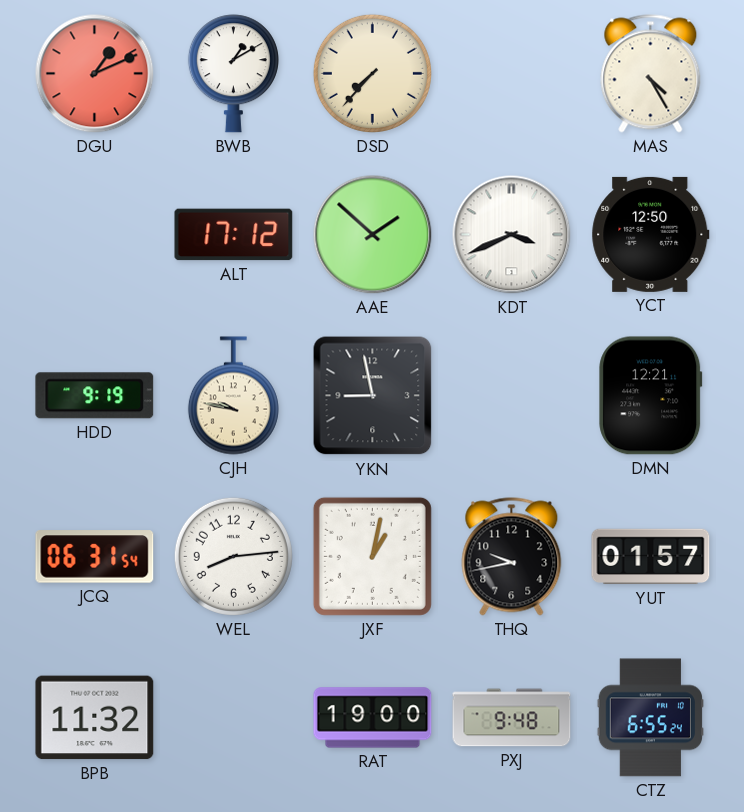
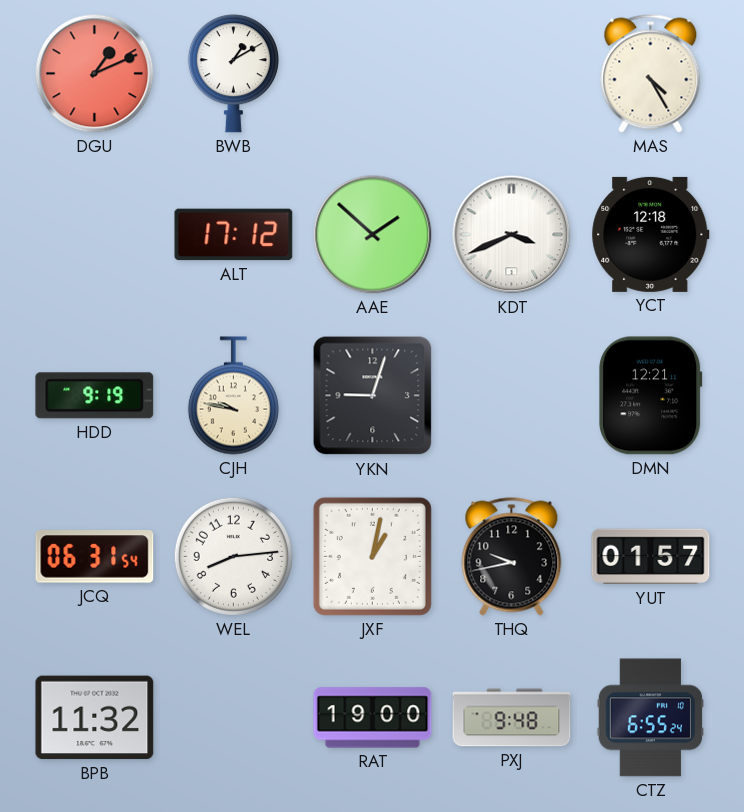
DSD: 7:37 -> none
YCT: 12:50 -> 12:18
YKN: 8:58 -> 9:03
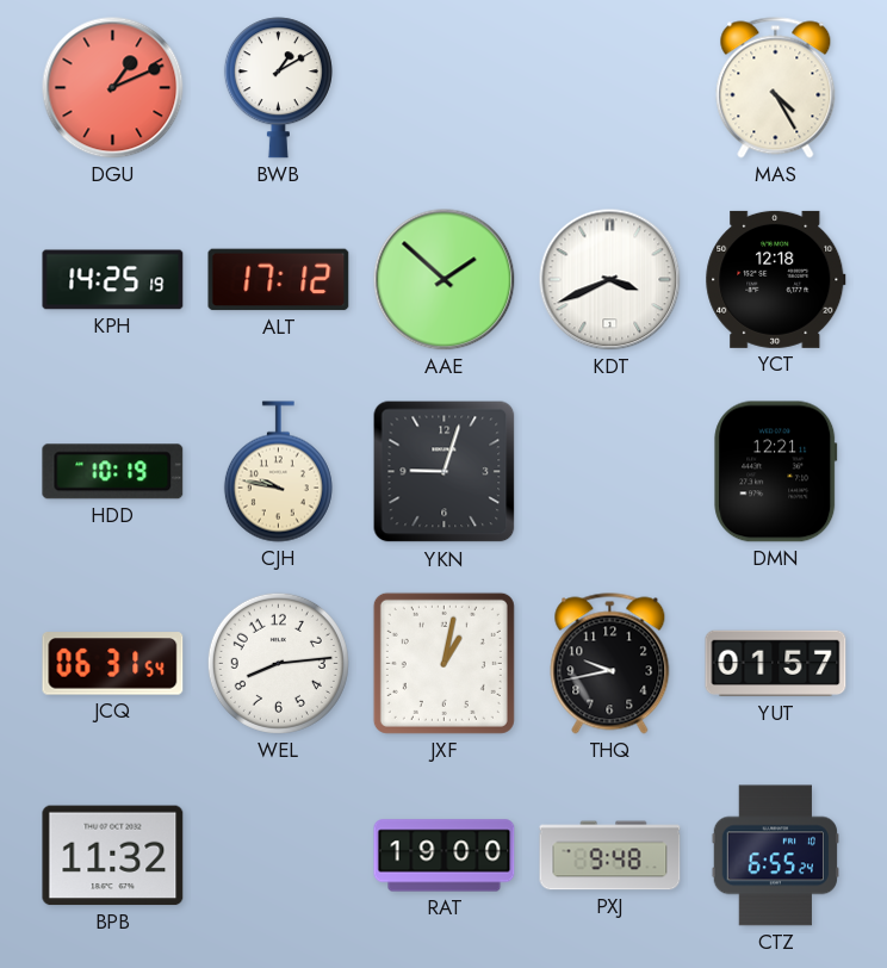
KPH: none -> 14:25
HDD: 9:19 -> 10:19
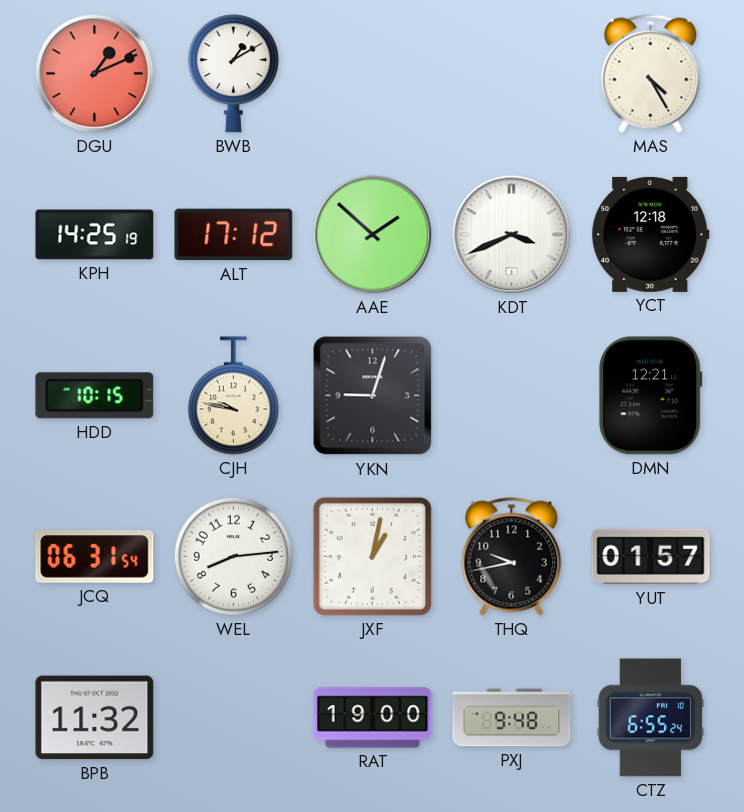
HDD: 10:19 -> 10:15
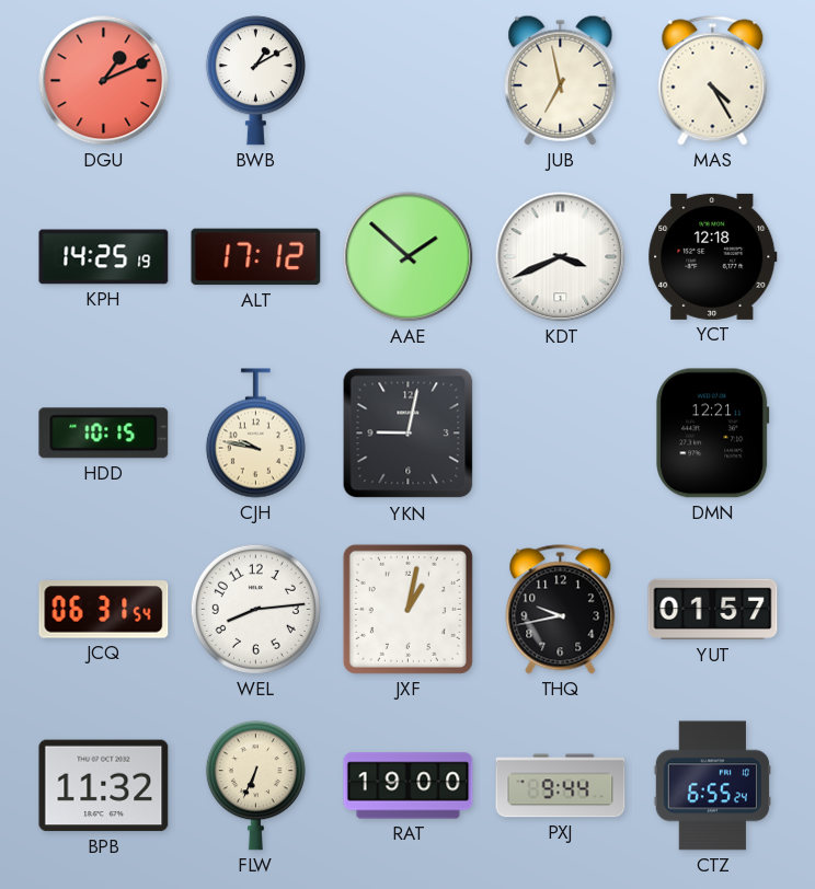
JUB: none -> 6:58
YKN: 9:03 -> 9:02
FLW: none -> 6:34
PXJ: 9:48 -> 9:44
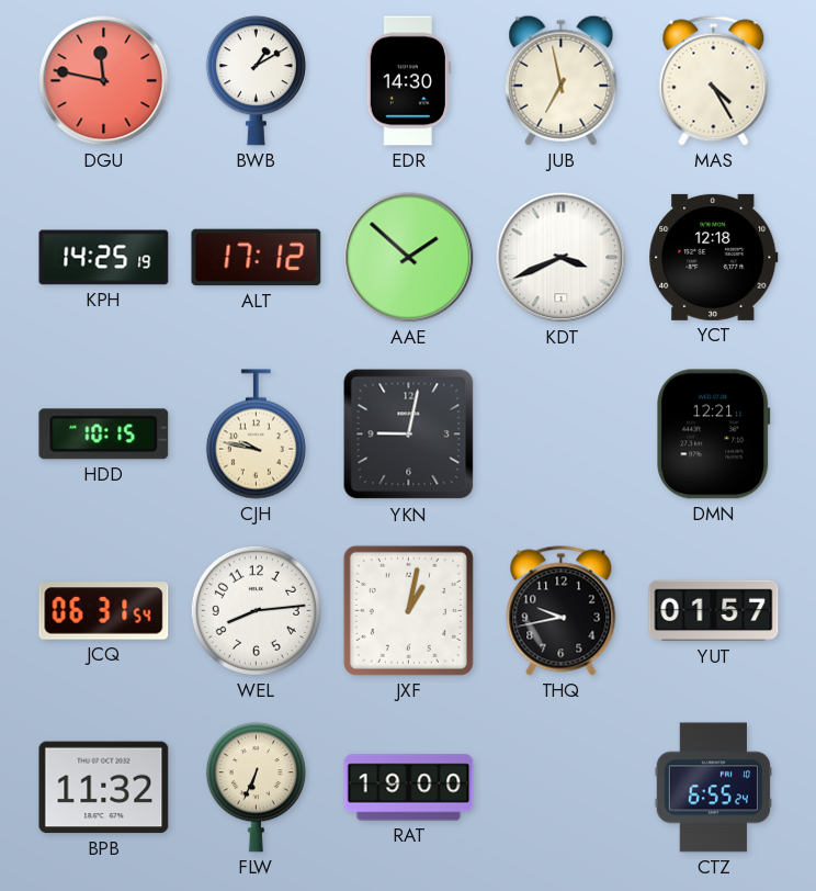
DGU: 1:11 -> 11:47
EDR: none -> 14:30
PXJ: 9:44 -> none
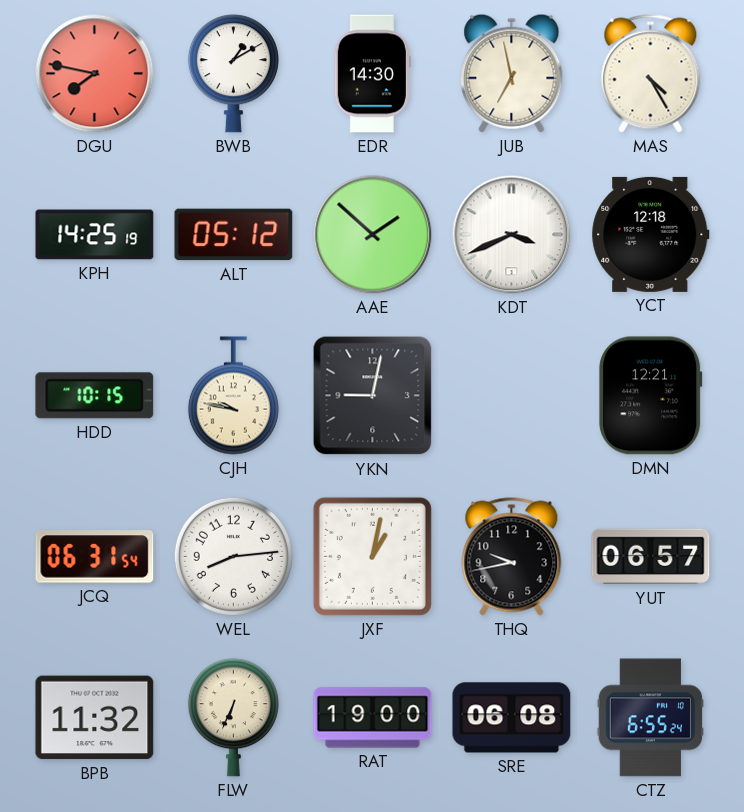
DGU: 11:47 -> 7:47
ALT: 17:12 -> 05:12
YUT: 01:57 -> 06:57
SRE: none -> 06:08
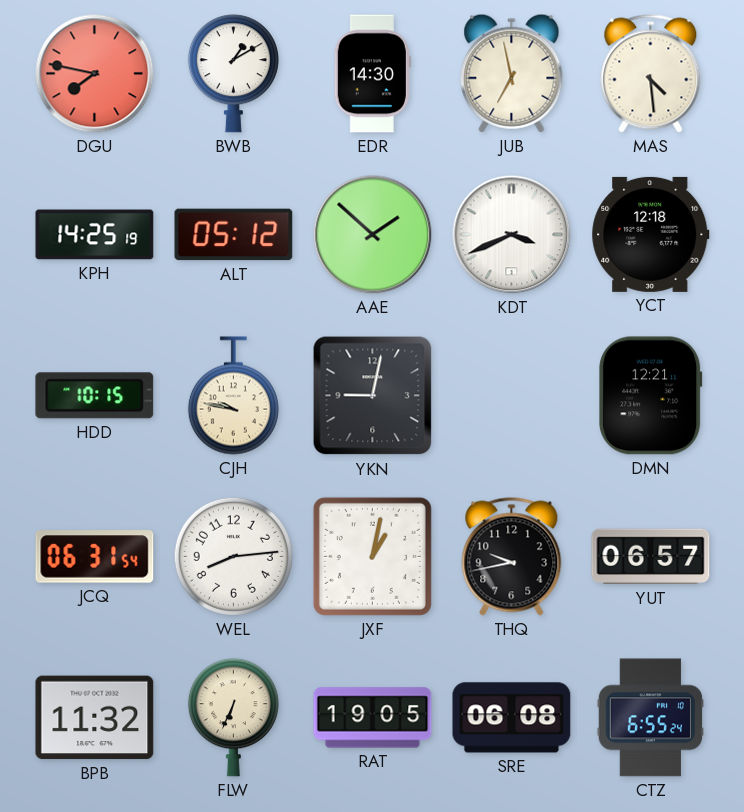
MAS: 4:25 -> 4:29
RAT: 19:00 -> 19:05
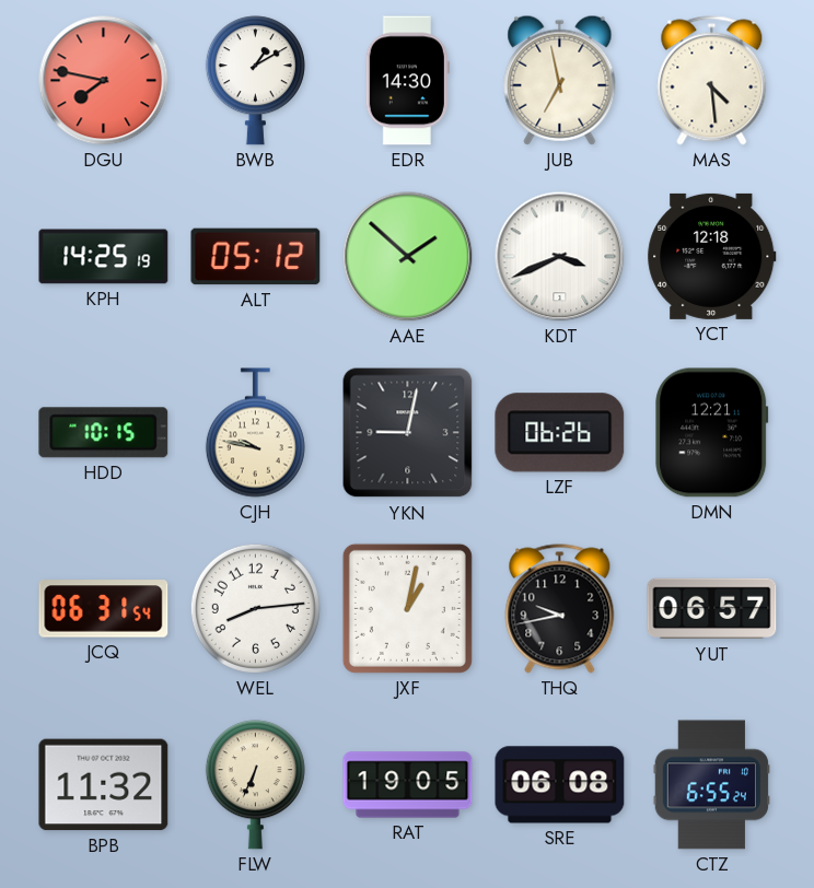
LZF: none -> 06:26
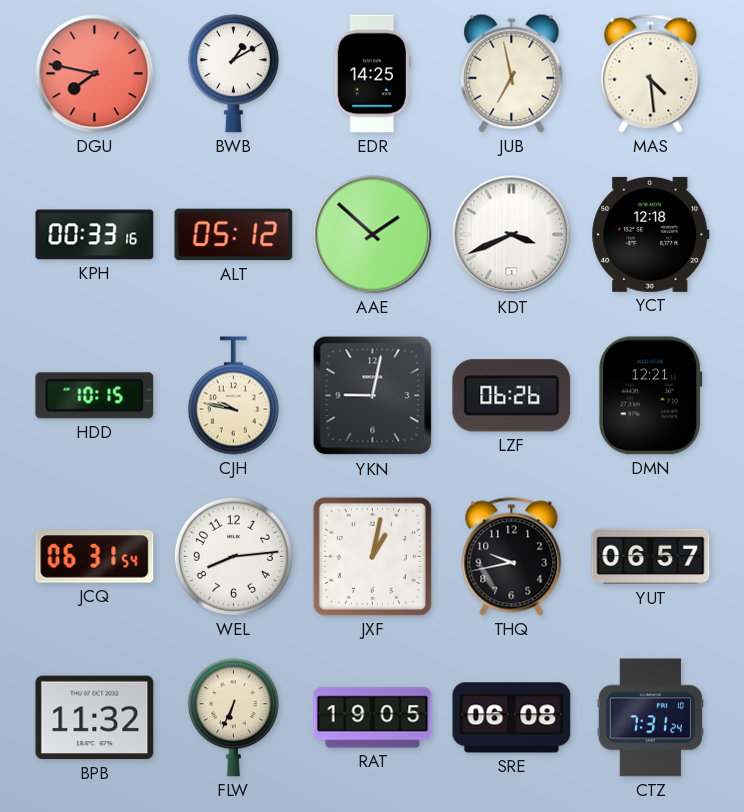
EDR: 14:30 -> 14:25
KPH: 14:25 -> 00:33
CTZ: 6:55 -> 7:31
